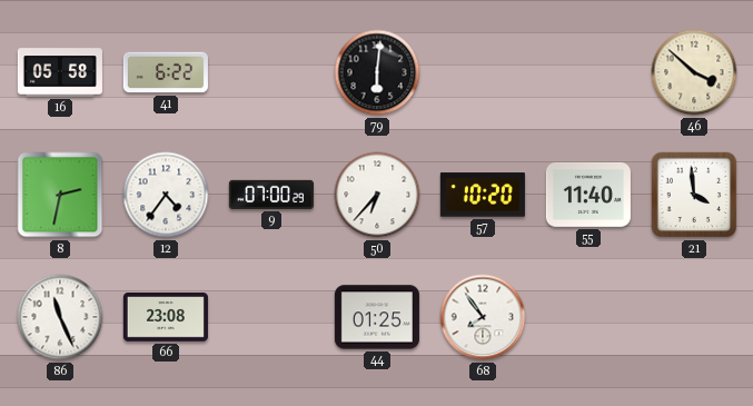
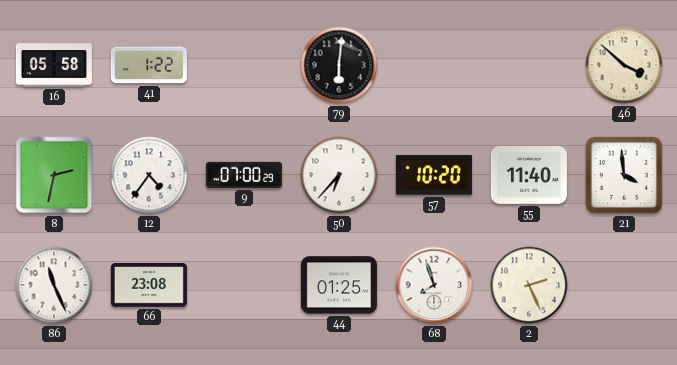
41: 6:22 -> 1:22
68: 7:54 -> 7:57
2: none -> 2:26
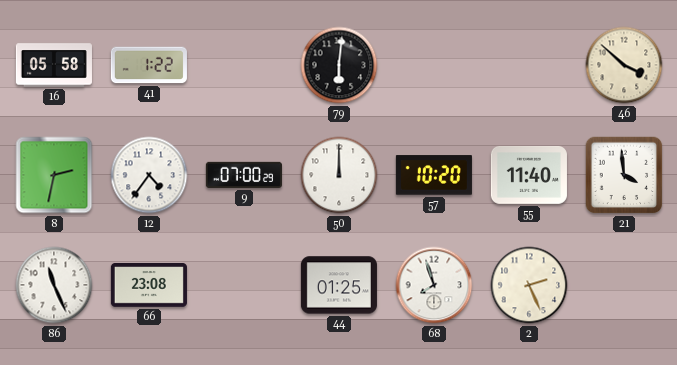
50: 6:37 -> 12:00
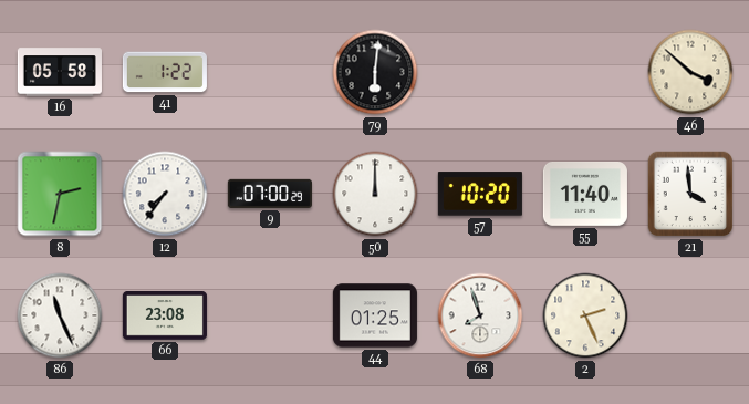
12: 4:36 -> 7:36
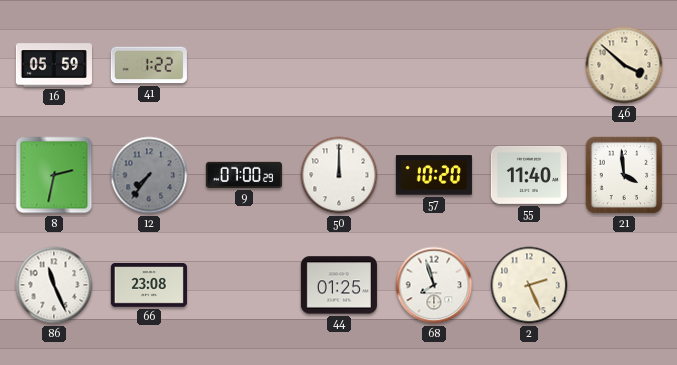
16: 05:58 -> 05:59
79: 6:01 -> none
12 dial: white -> grey
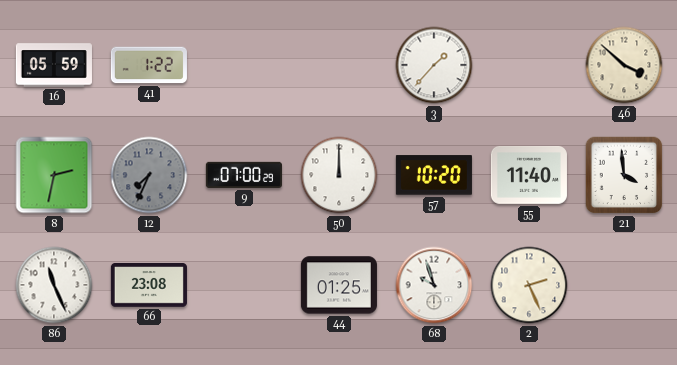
3: none -> 1:37
12: 7:36 -> 7:34
68: 7:57 -> 9:57
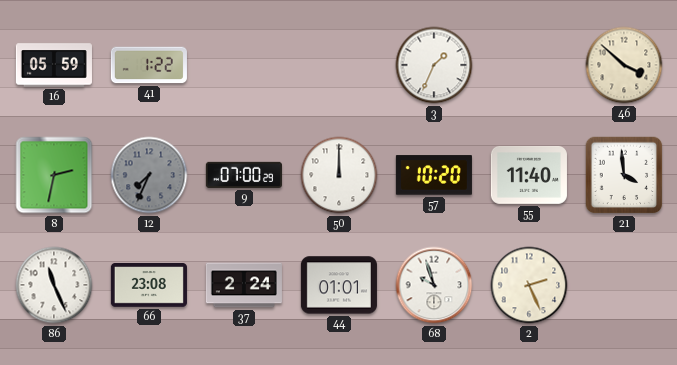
3: 1:37 -> 1:34
37: none -> 2:24
44: 01:25 -> 01:01
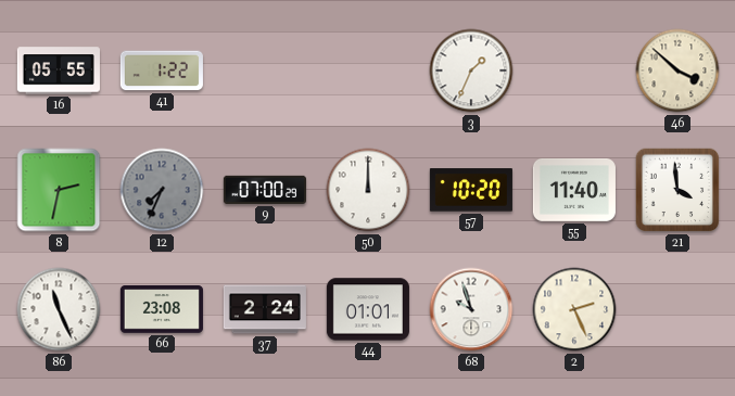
16: 05:59 -> 05:55
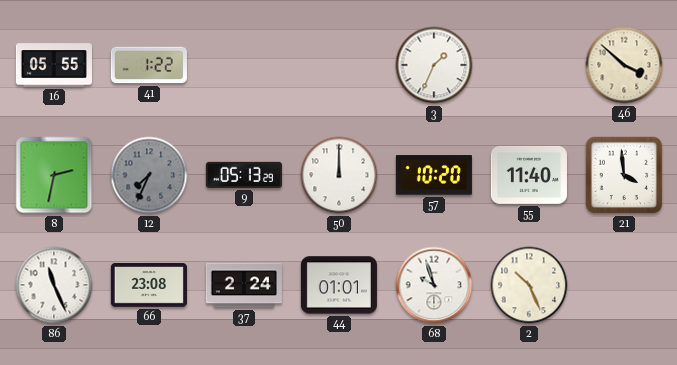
9: 07:00 -> 05:13
2: 2:26 -> 10:26
